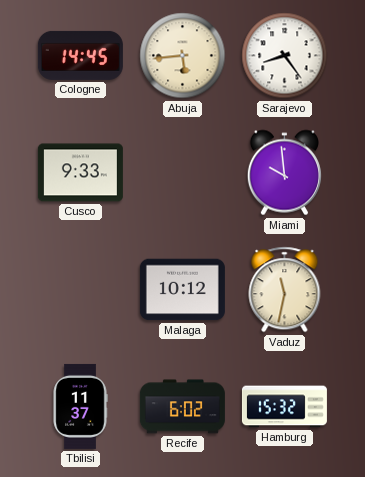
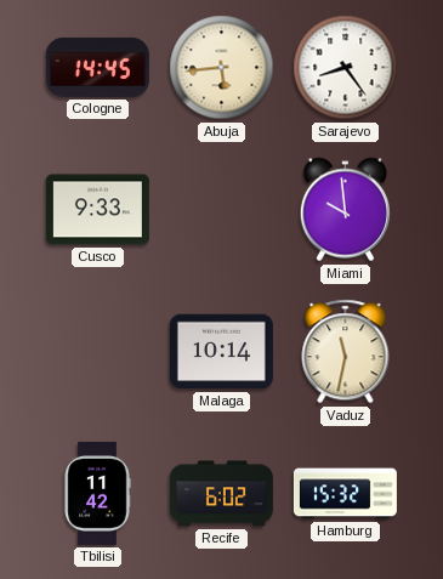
Malaga: 10:12 -> 10:14
Tbilisi: 11:37 -> 11:42
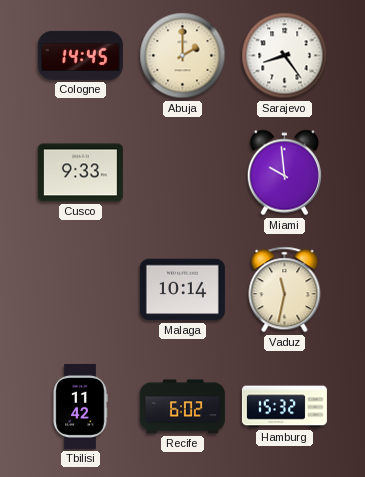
Abuja: 5:44 -> 2:00
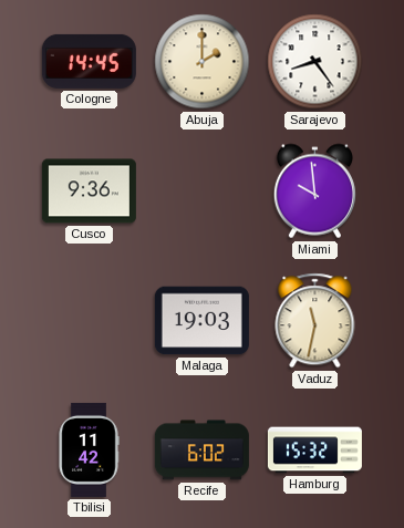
Cusco: 9:33 -> 9:36
Malaga: 10:14 -> 19:03
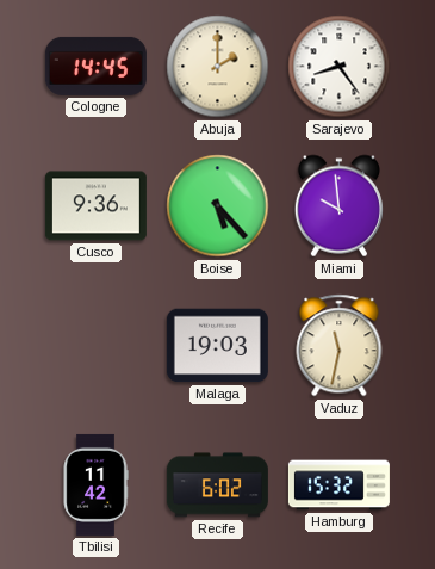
Boise: none -> 5:23
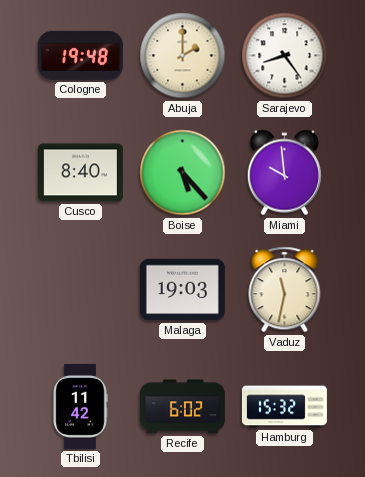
Cologne: 14:45 -> 19:48
Cusco: 9:36 -> 8:40
